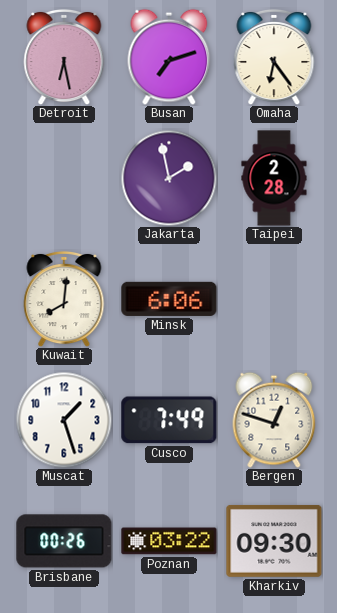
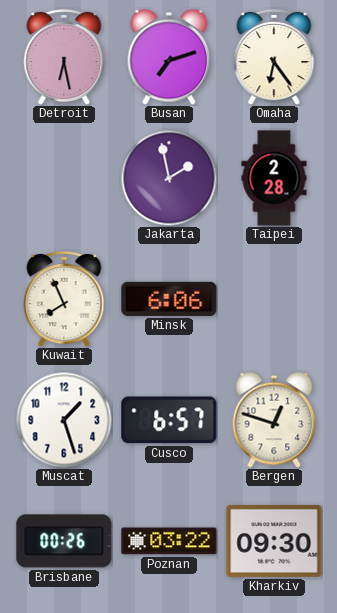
Kuwait: 8:01 -> 7:56
Cusco: 7:49 -> 6:57
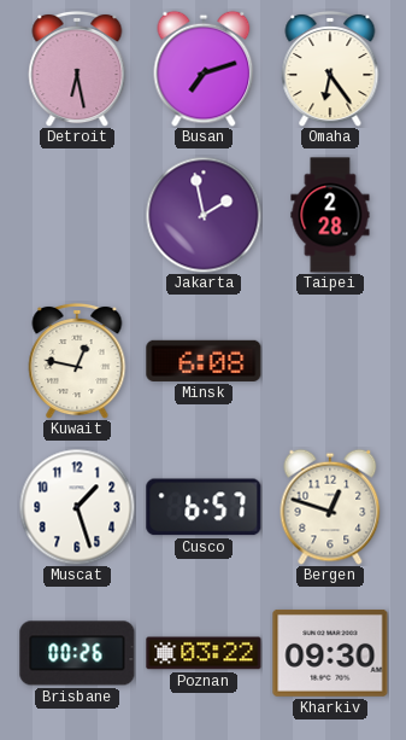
Kuwait: 7:56 -> 12:47
Minsk: 6:06 -> 6:08
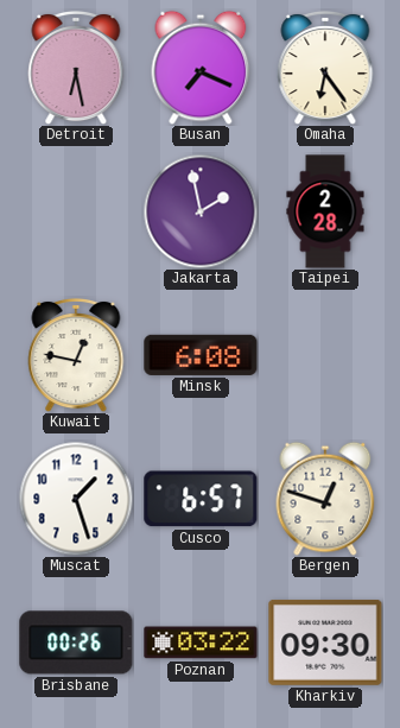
Busan: 7:12 -> 7:19
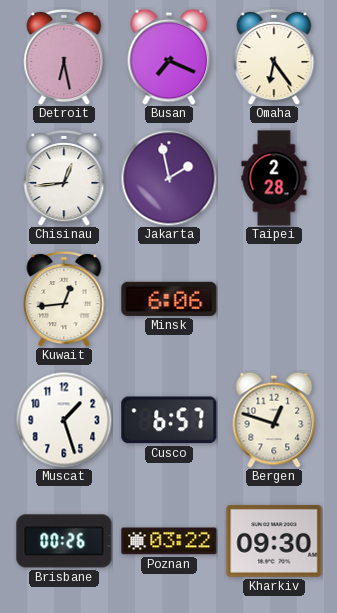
Chisinau: none -> 12:44
Kuwait: 12:47 -> 12:44
Minsk: 6:08 -> 6:06
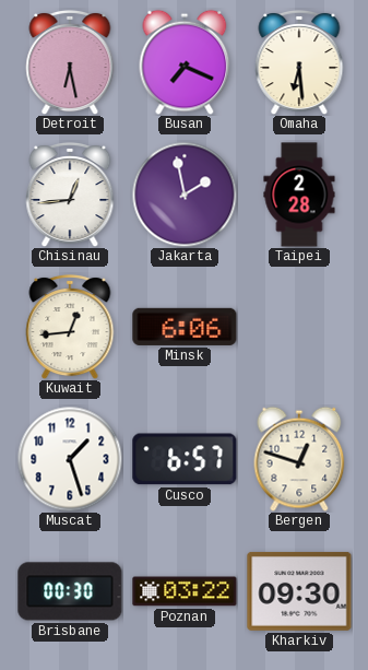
Omaha: 6:24 -> 6:29
Brisbane: 00:26 -> 00:30
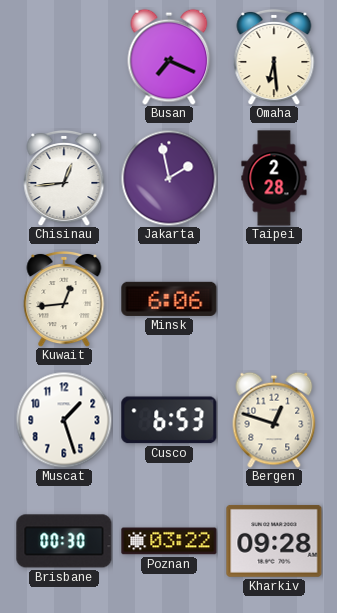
Detroit: 6:28 -> none
Cusco: 6:57 -> 6:53
Kharkiv: 09:30 -> 09:28
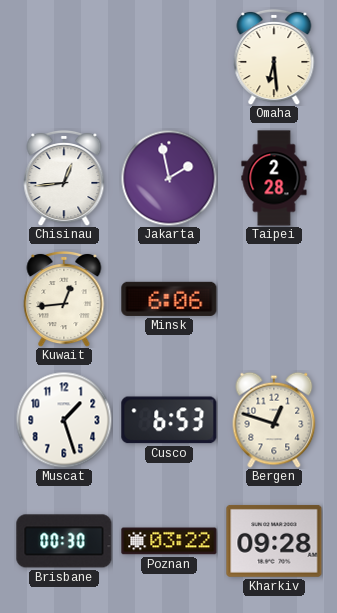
Busan: 7:19 -> none
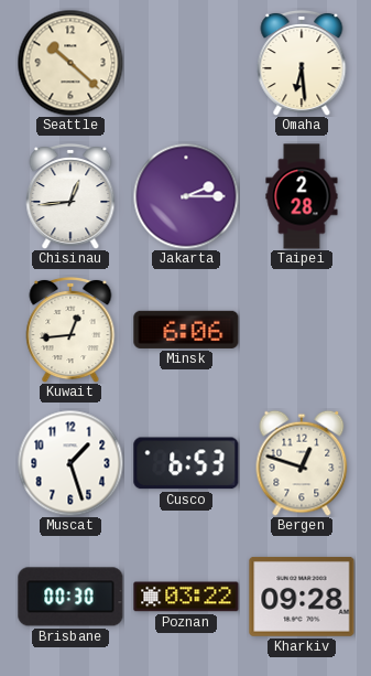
Seattle: none -> 10:22
Jakarta: 1:58 -> 2:15
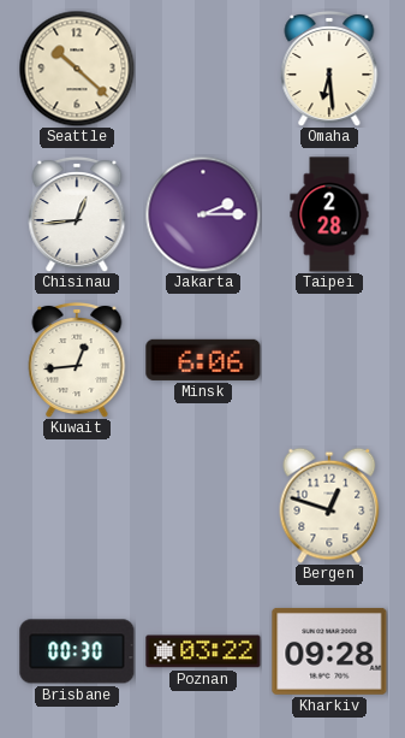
Muscat: 1:27 -> none
Cusco: 6:53 -> none
